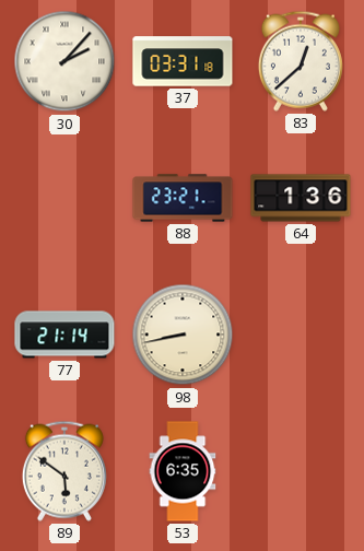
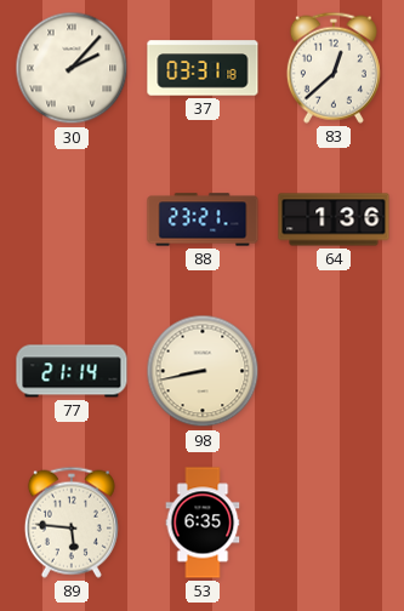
89: 5:51 -> 5:46
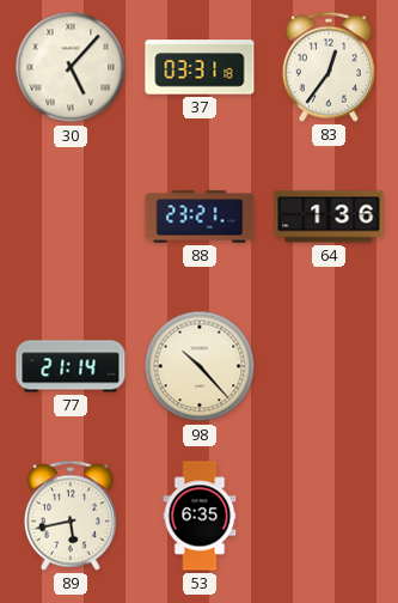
30: 2:07 -> 5:07
83: 12:38 -> 12:36
98: 8:43 -> 10:23
89: 5:46 -> 5:43
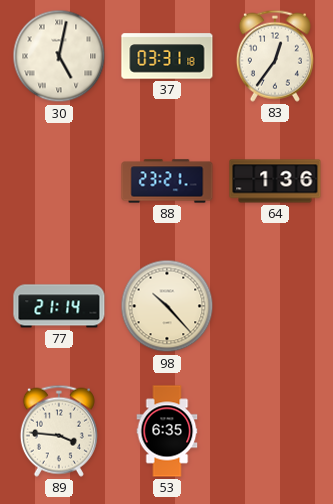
30: 5:07 -> 5:02
89: 5:43 -> 3:46
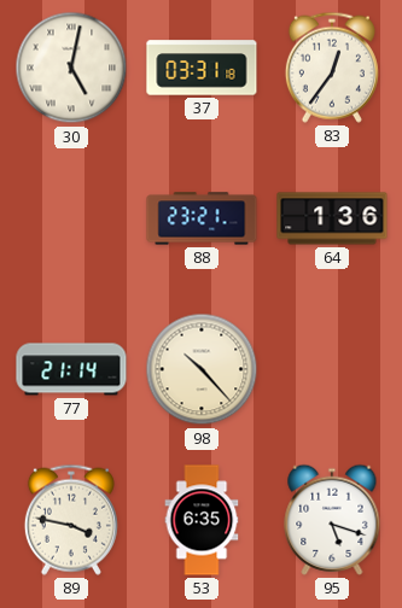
89: 3:46 -> 3:47
95: none -> 5:18
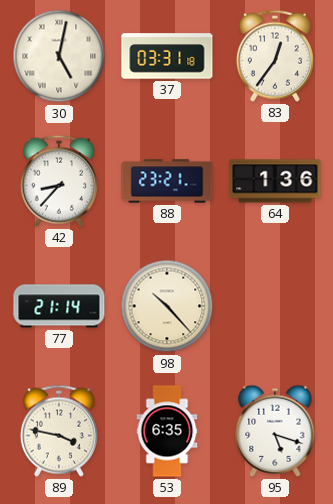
42: none -> 8:37
